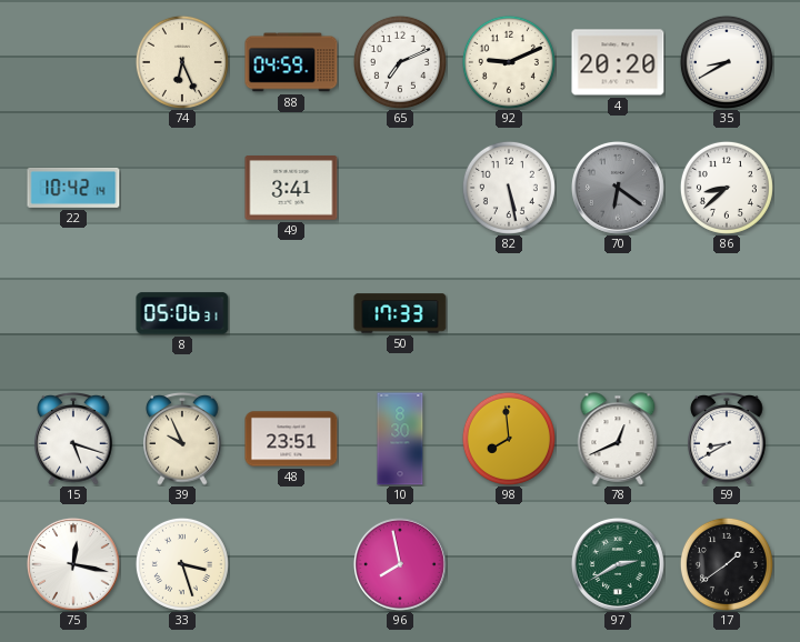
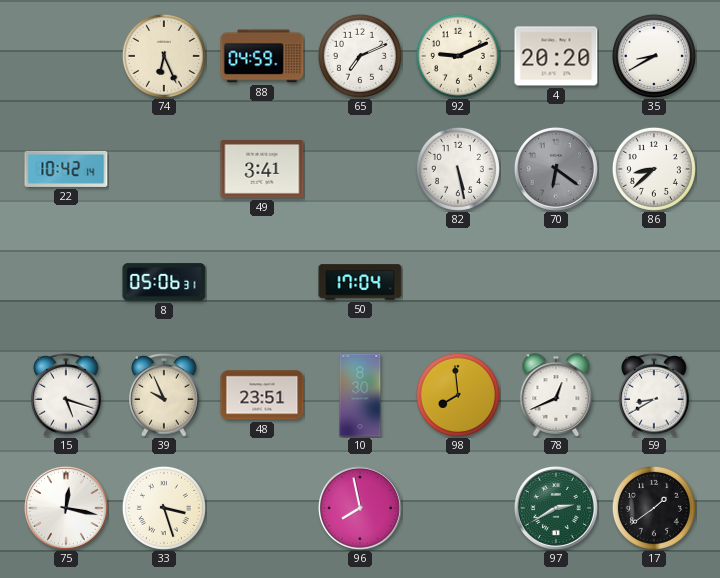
50: 17:33 -> 17:04
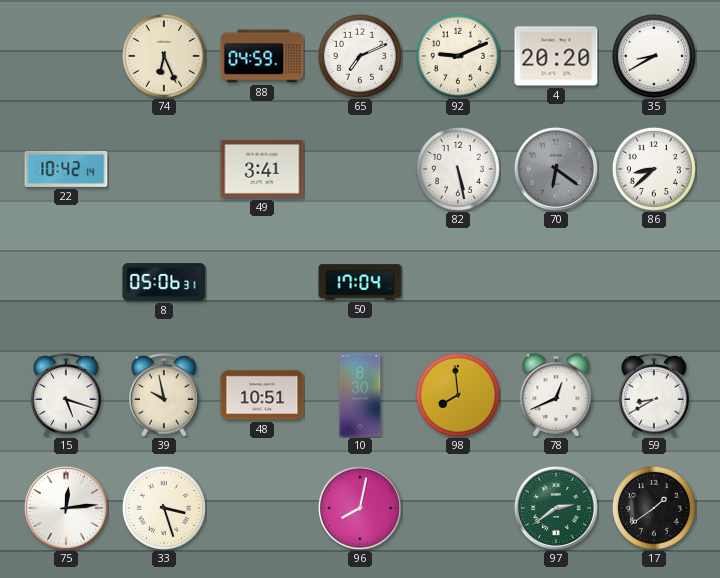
39: 9:56 -> 9:58
48: 23:51 -> 10:51
75: 12:17 -> 12:14
96: 7:58 -> 8:02
97: 2:40 -> 2:39
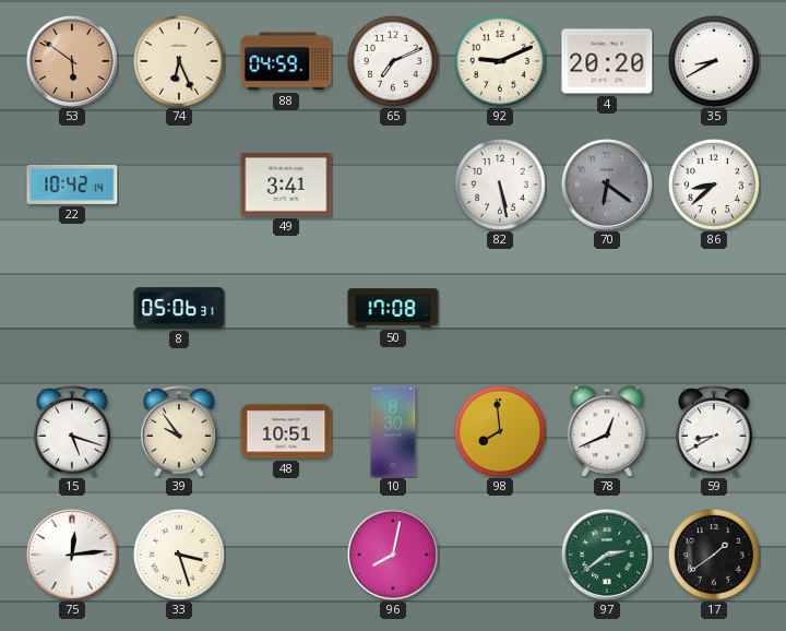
53: none -> 5:51
50: 17:04 -> 17:08
39: 9:58 -> 9:54
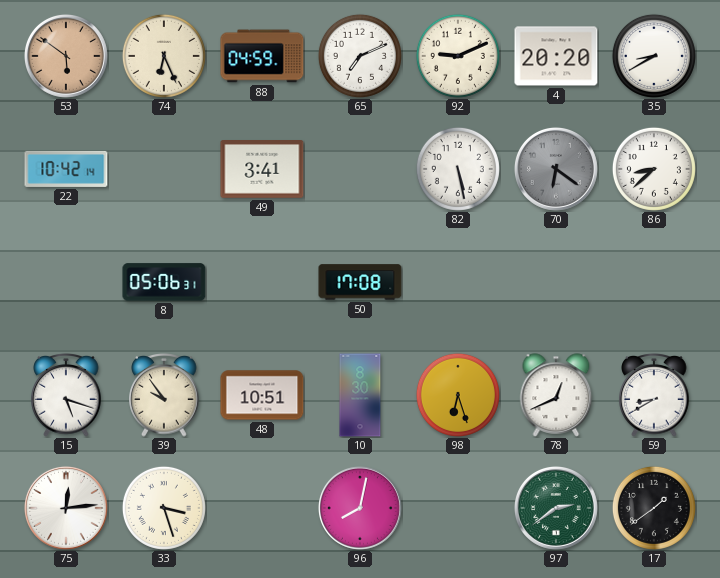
98: 7:59 -> 6:27
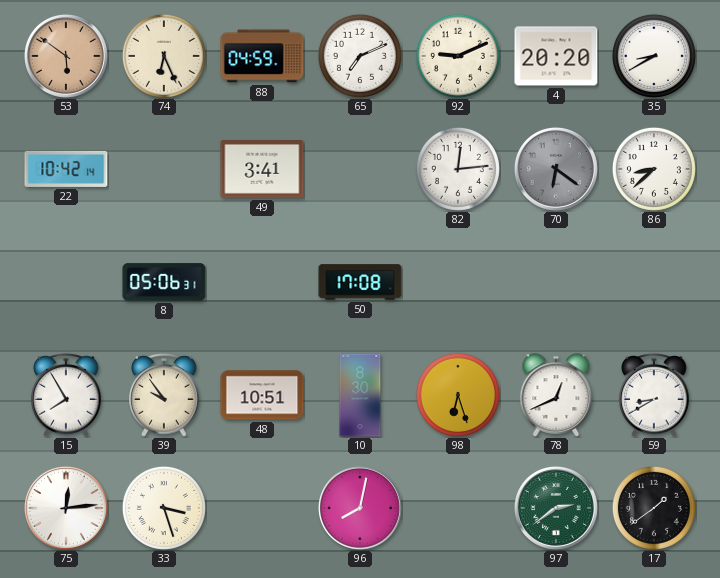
82: 5:28 -> 12:14
15: 5:18 -> 7:55
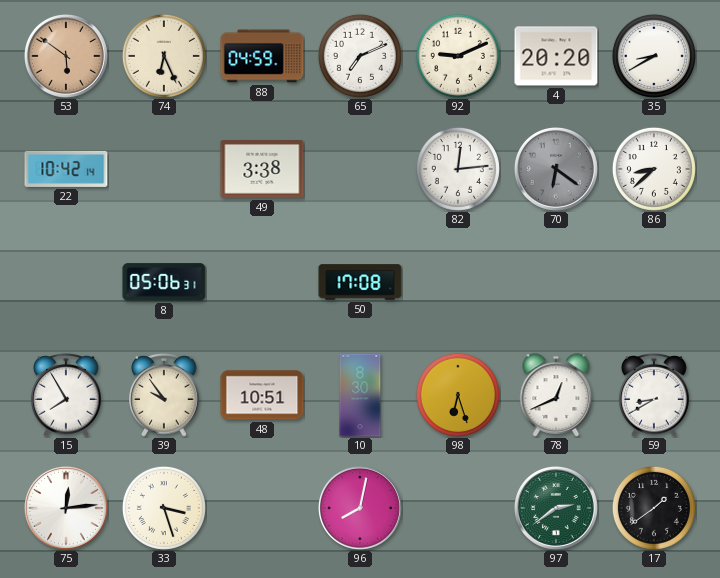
49: 3:41 -> 3:38
